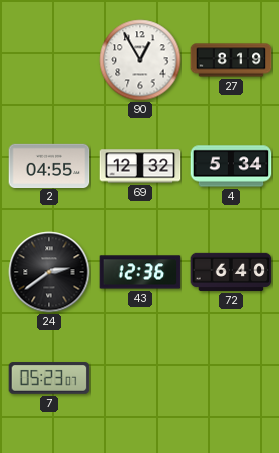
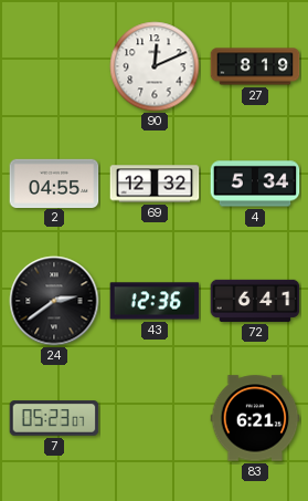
90: 12:55 -> 12:11
72: 6:40 -> 6:41
83: none -> 6:21
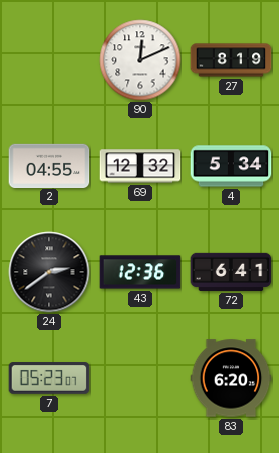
83: 6:21 -> 6:20
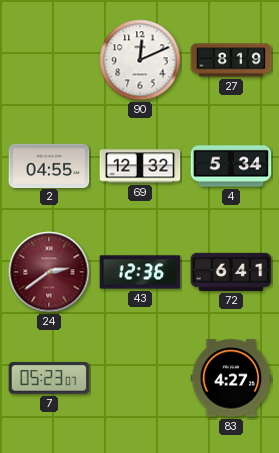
24 dial: black -> burgundy
83: 6:20 -> 4:27
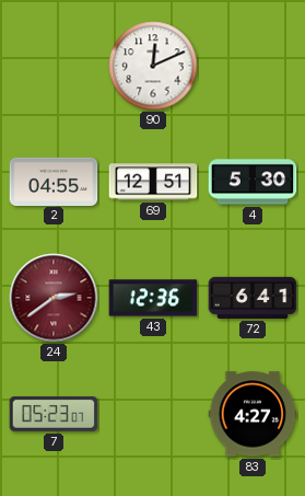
27: 8:19 -> none
69: 12:32 -> 12:51
4: 5:34 -> 5:30
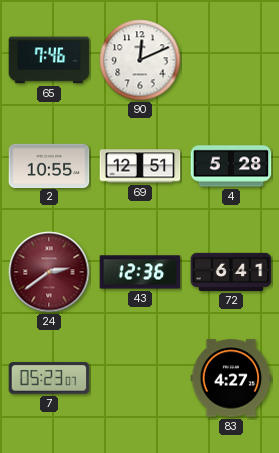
65: none -> 7:46
2: 04:55 -> 10:55
4: 5:30 -> 5:28
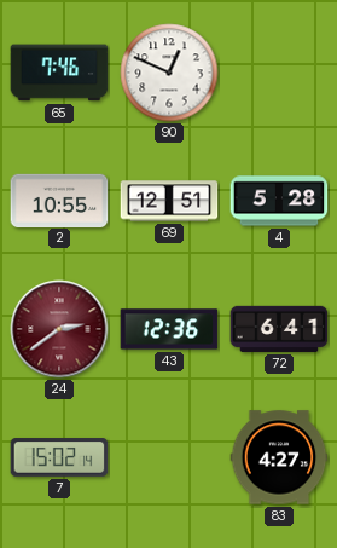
90: 12:11 -> 12:49
7: 05:23 -> 15:02
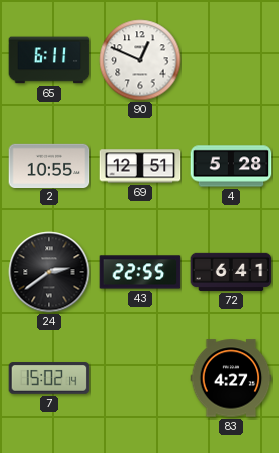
65: 7:46 -> 6:11
24 dial: burgundy -> black
43: 12:36 -> 22:55
